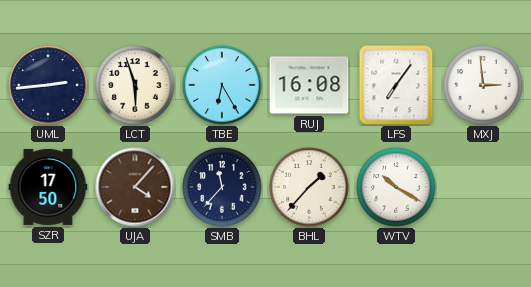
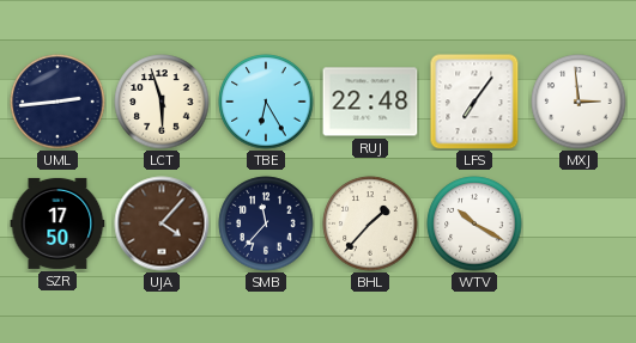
RUJ: 16:08 -> 22:48
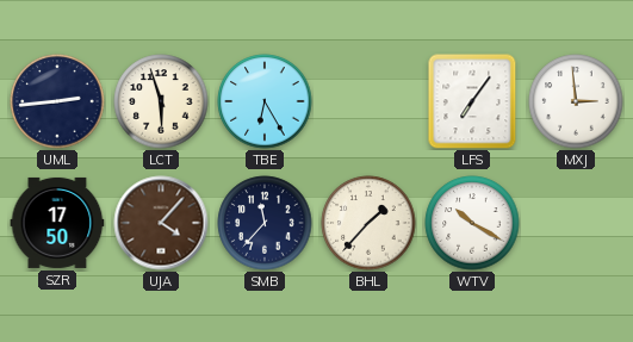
RUJ: 22:48 -> none
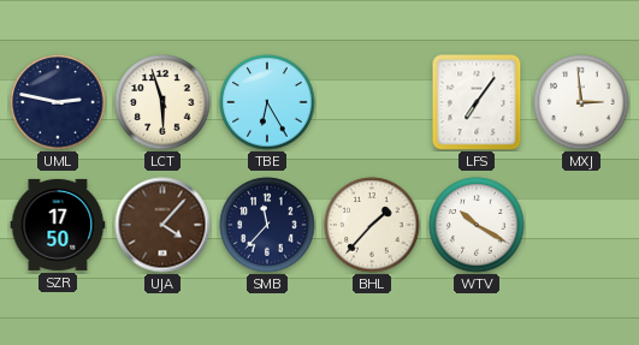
UML: 2:44 -> 2:47
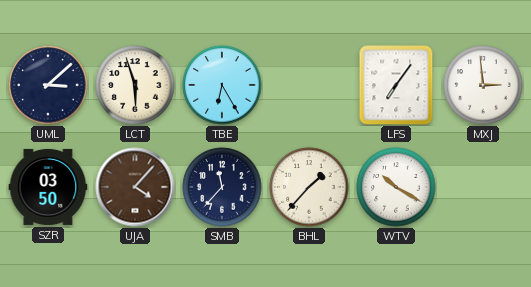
UML: 2:47 -> 3:08
SZR: 17:50 -> 03:50
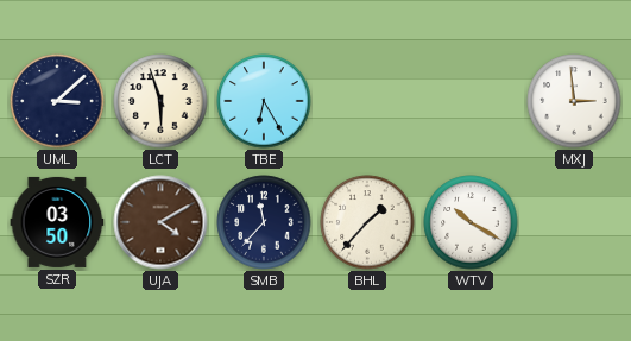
LFS: 7:06 -> none
UJA: 4:07 -> 4:10
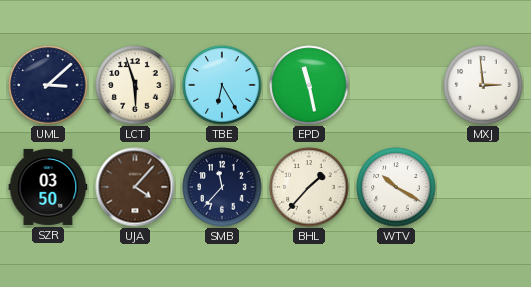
EPD: none -> 11:28
UJA: 4:10 -> 4:07
